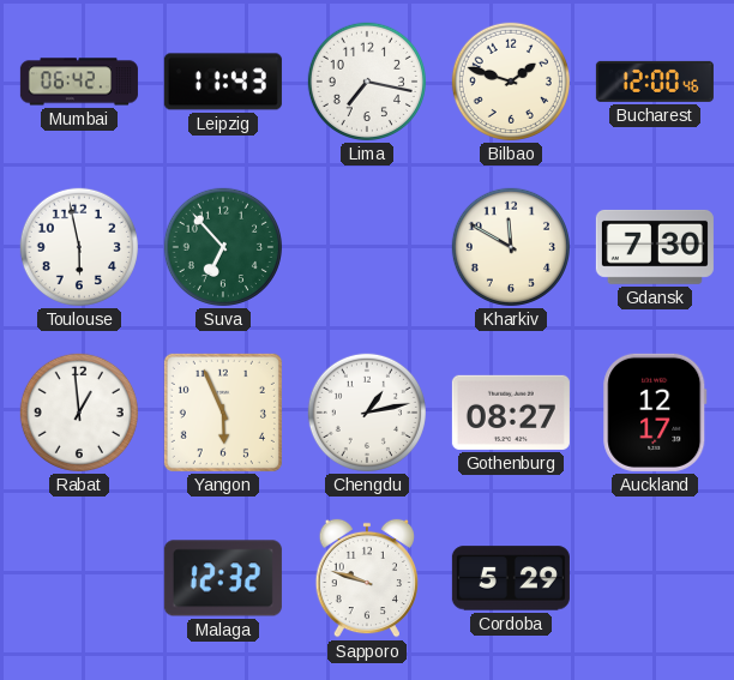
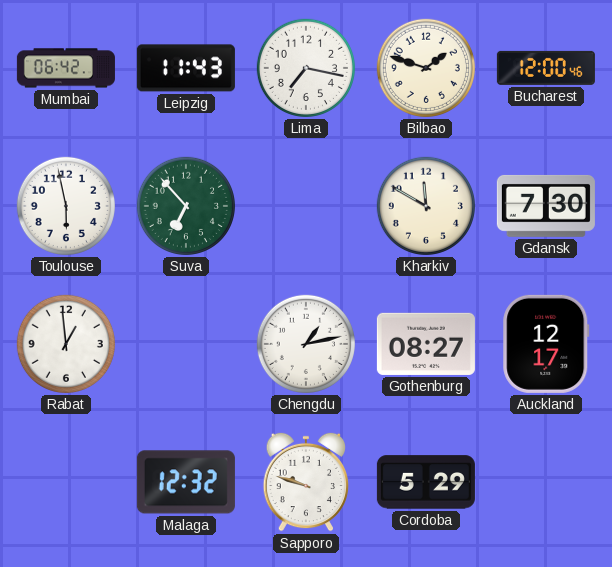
Yangon: 5:56 -> none
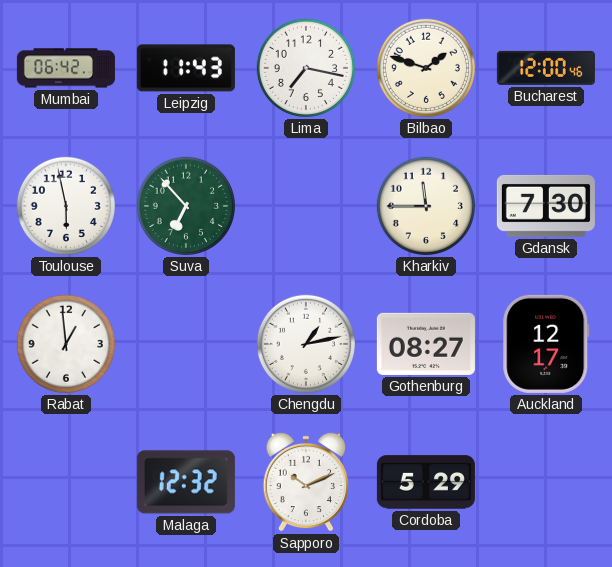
Kharkiv: 11:50 -> 11:45
Sapporo: 9:48 -> 10:11
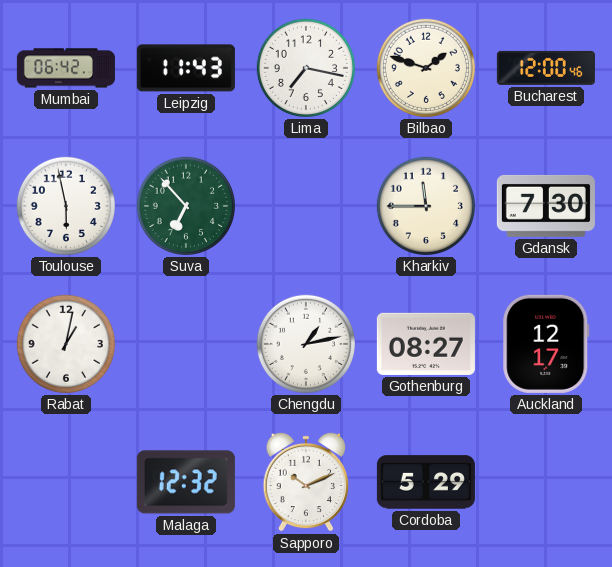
Rabat: 12:59 -> 1:02
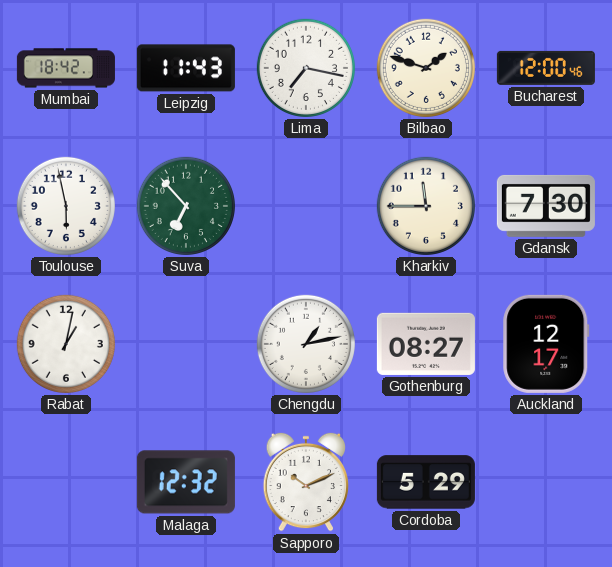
Mumbai: 06:42 -> 18:42
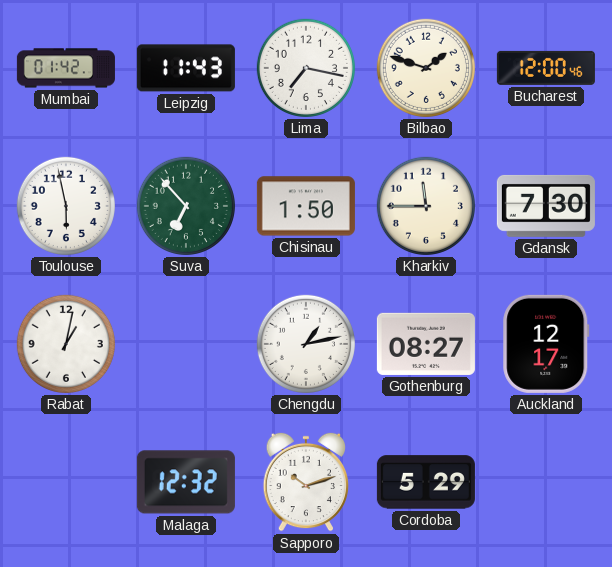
Mumbai: 18:42 -> 01:42
Chisinau: none -> 1:50
Sapporo: 10:11 -> 10:12
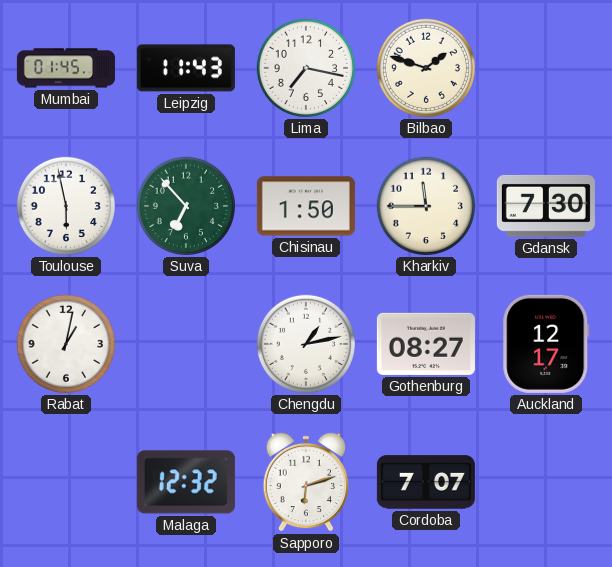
Mumbai: 01:42 -> 01:45
Bucharest: 12:00 -> none
Sapporo: 10:12 -> 6:12
Cordoba: 5:29 -> 7:07
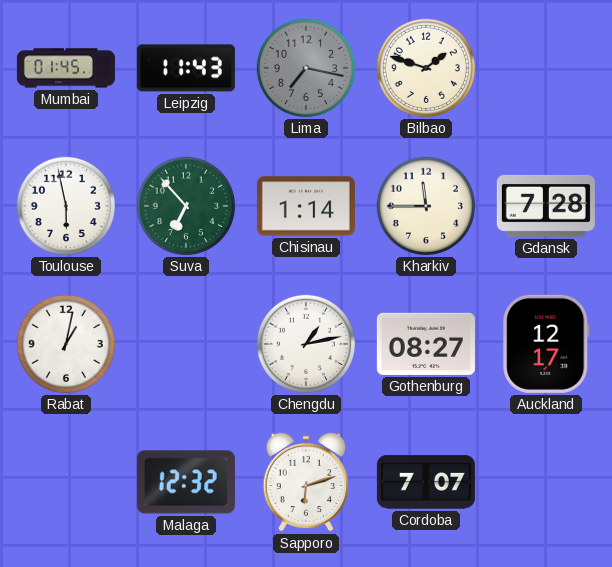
Lima dial: white -> grey
Chisinau: 1:50 -> 1:14
Gdansk: 7:30 -> 7:28
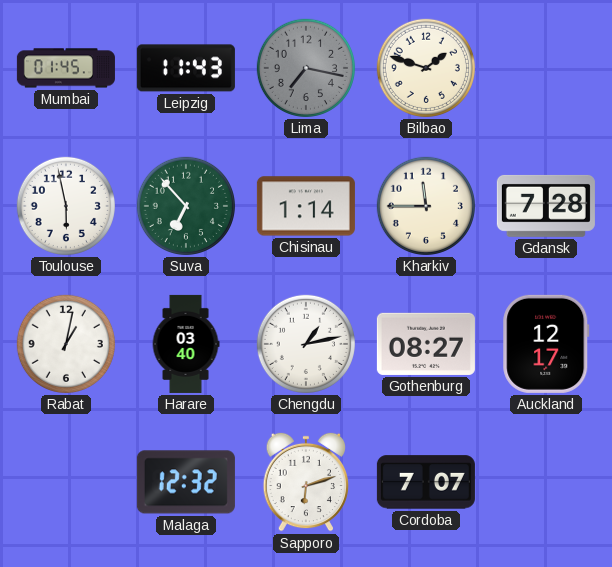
Harare: none -> 03:40
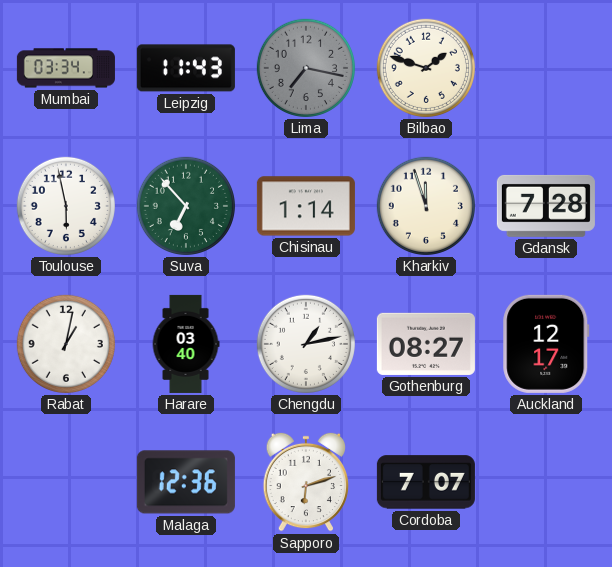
Mumbai: 01:45 -> 03:34
Kharkiv: 11:45 -> 11:57
Malaga: 12:32 -> 12:36
